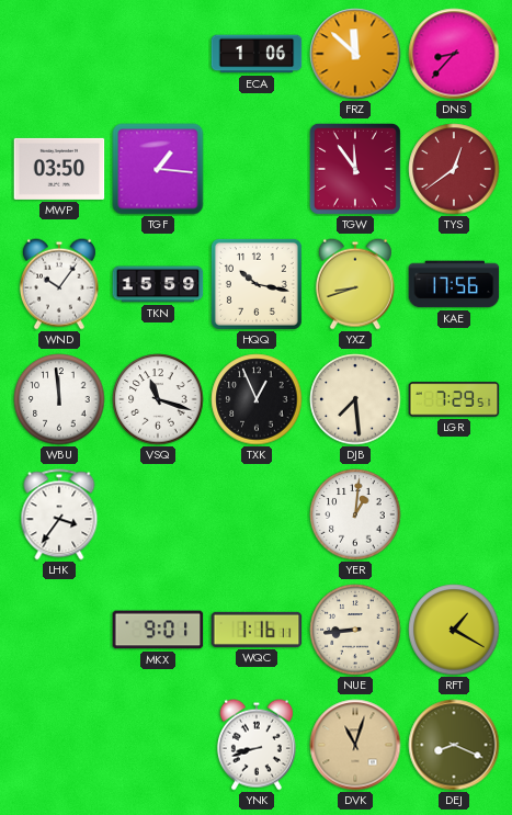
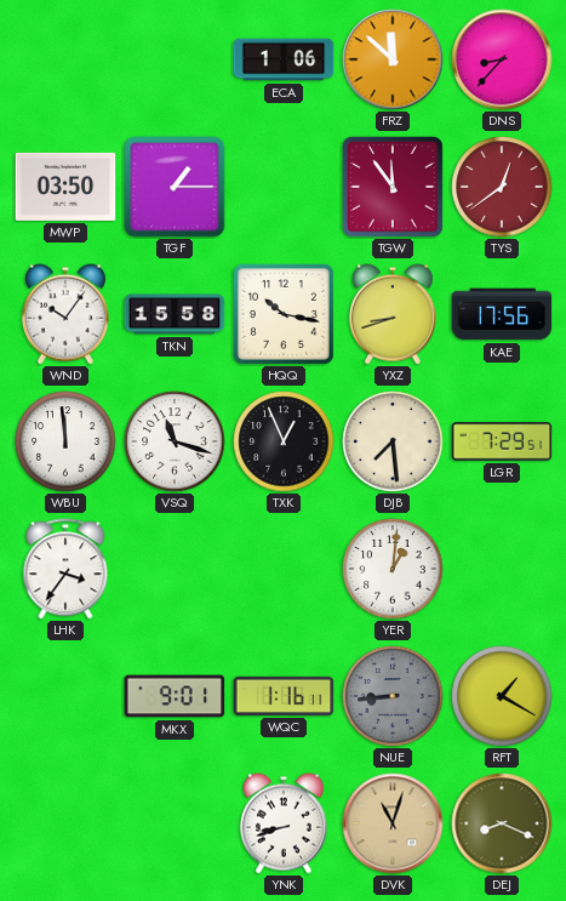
TGF: 1:16 -> 1:15
TKN: 15:59 -> 15:58
NUE dial: cream -> grey
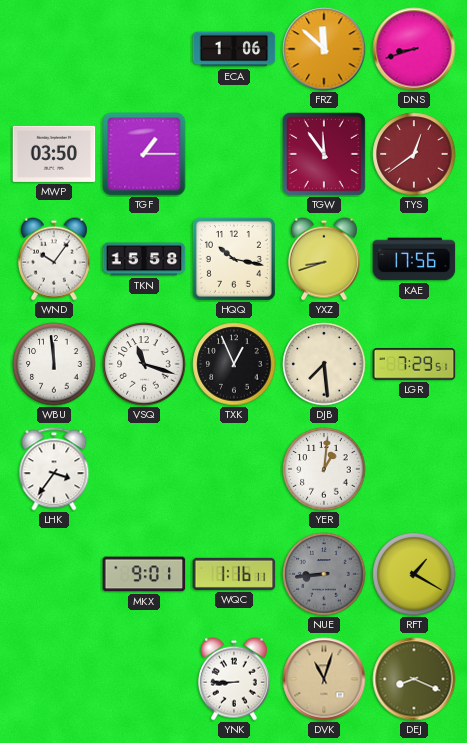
DNS: 8:37 -> 8:42
YNK: 8:42 -> 8:45
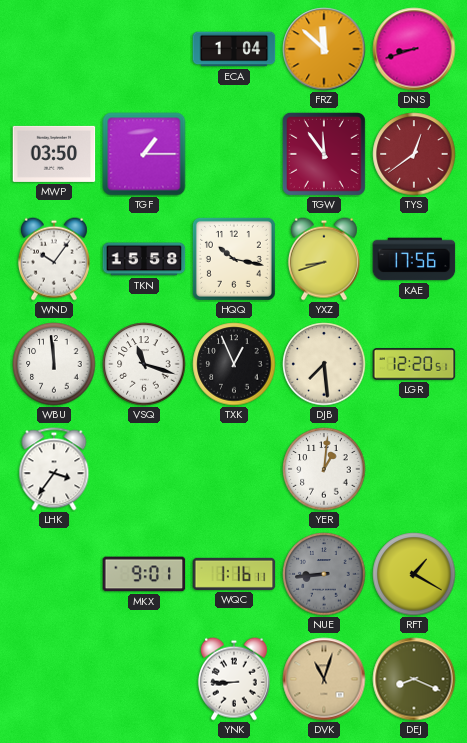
ECA: 1:06 -> 1:04
LGR: 7:29 -> 12:20
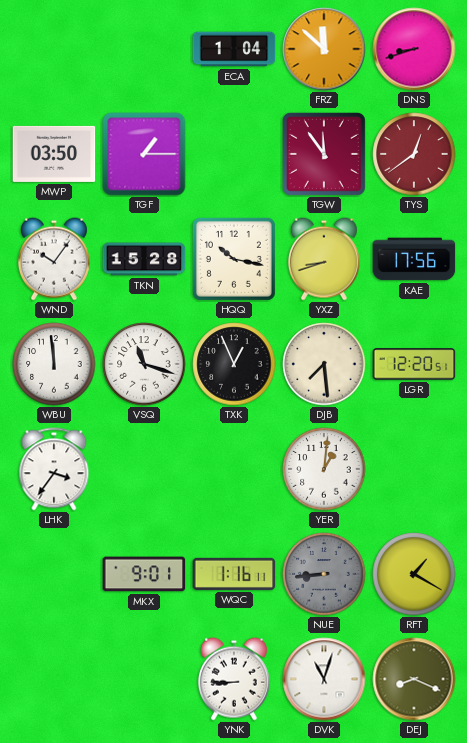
TKN: 15:58 -> 15:28
DVK dial: champagne -> white
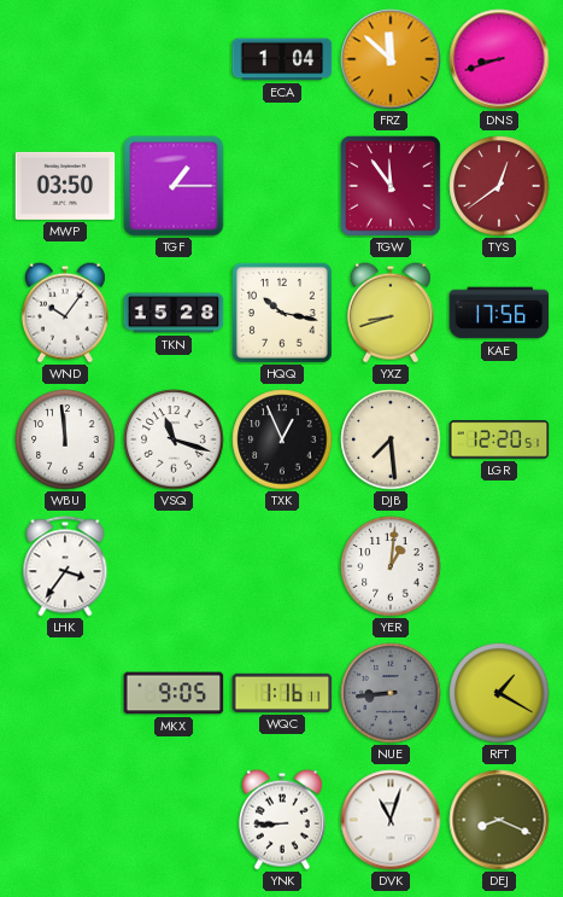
MKX: 9:01 -> 9:05
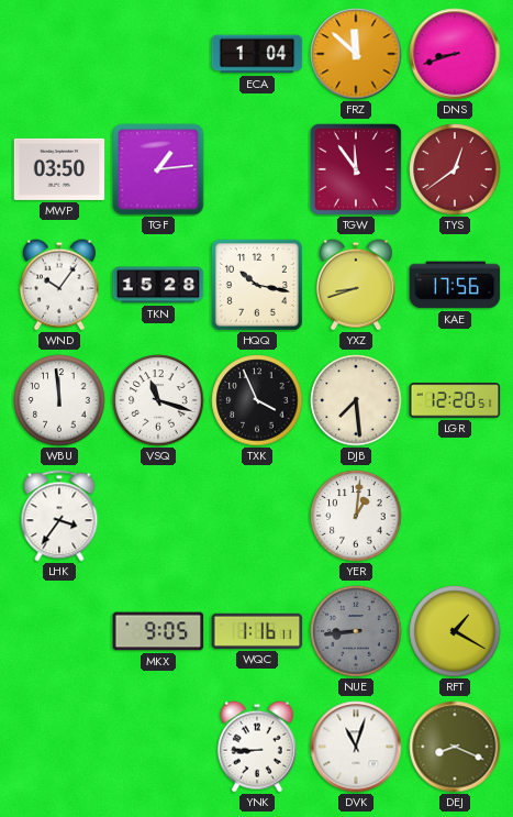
TGF: 1:15 -> 1:14
TXK: 12:56 -> 3:56
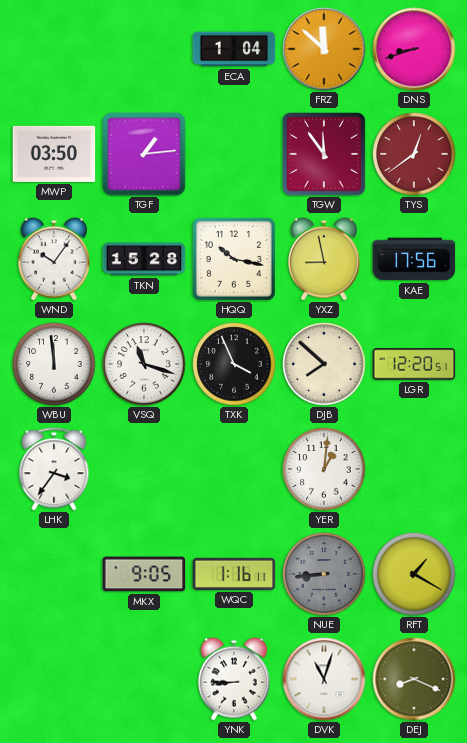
YXZ: 8:42 -> 8:58
DJB: 7:29 -> 7:52
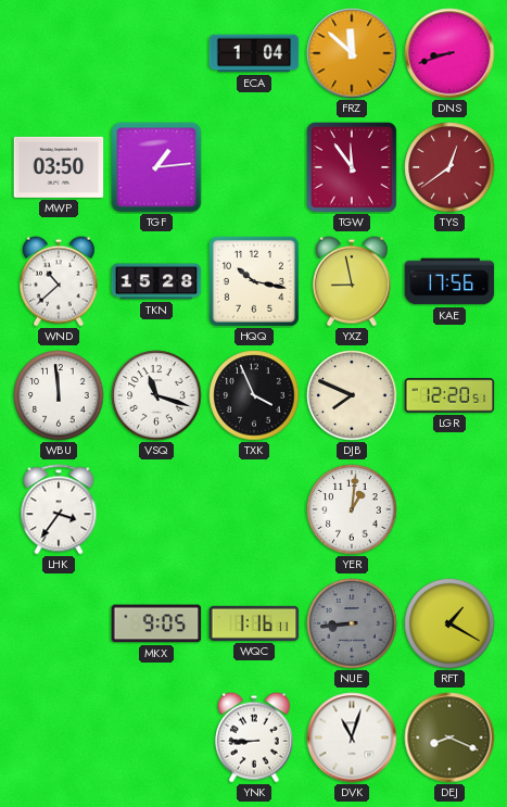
WND: 10:06 -> 10:38
DJB: 7:52 -> 7:49
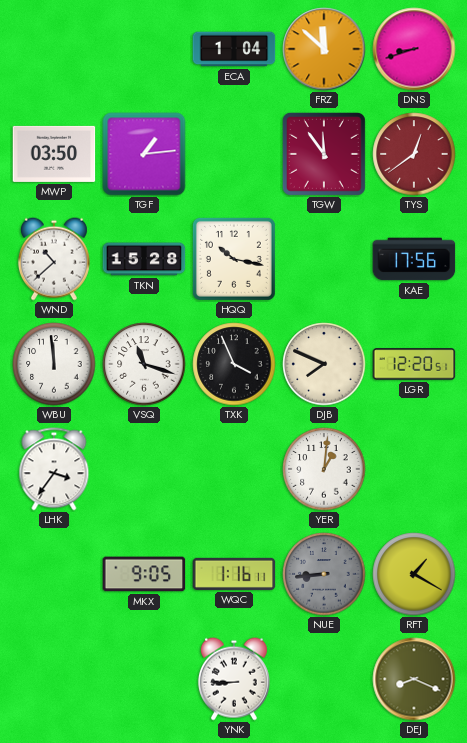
YXZ: 8:58 -> none
DVK: 11:03 -> none
